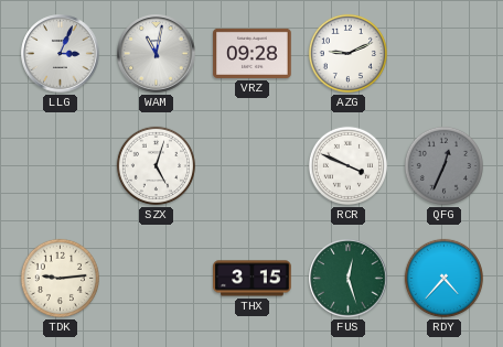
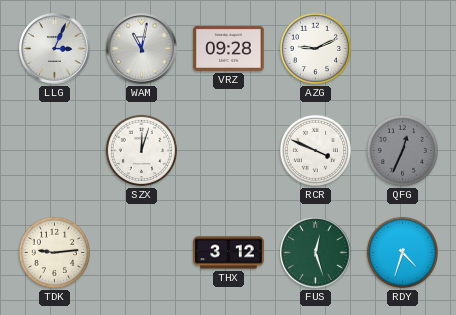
SZX: 5:03 -> 12:03
THX: 3:15 -> 3:12
RDY: 4:37 -> 4:33
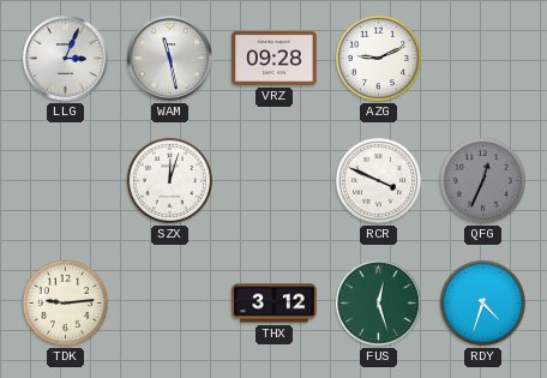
WAM: 11:02 -> 11:28
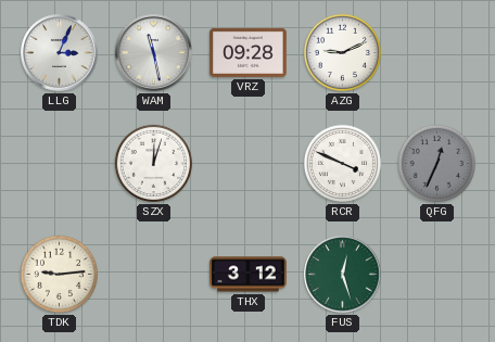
RDY: 4:33 -> none
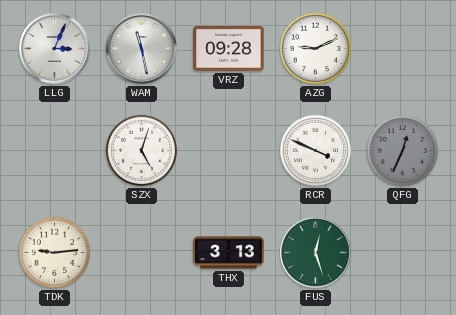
SZX: 12:03 -> 5:03
THX: 3:12 -> 3:13
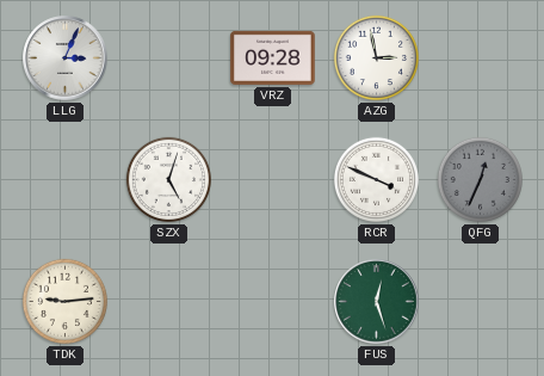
WAM: 11:28 -> none
AZG: 9:11 -> 2:58
THX: 3:13 -> none
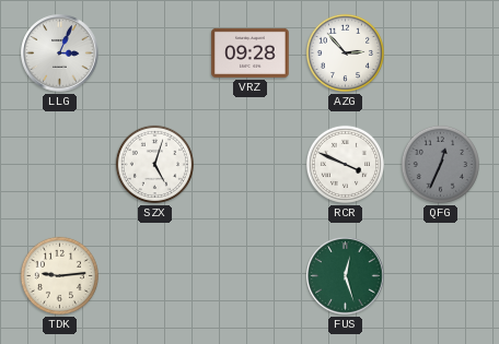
AZG: 2:58 -> 2:53
